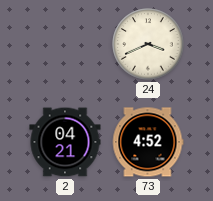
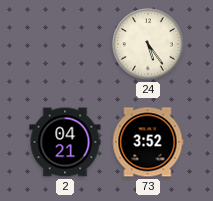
24: 3:41 -> 5:24
73: 4:52 -> 3:52
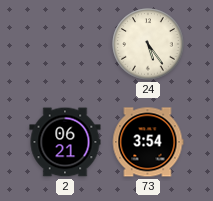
2: 04:21 -> 06:21
73: 3:52 -> 3:54
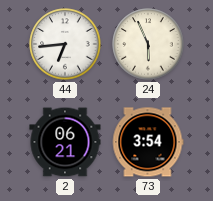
44: none -> 6:44
24: 5:24 -> 5:56
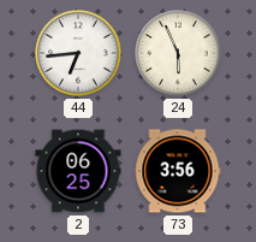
2: 06:21 -> 06:25
73: 3:54 -> 3:56
